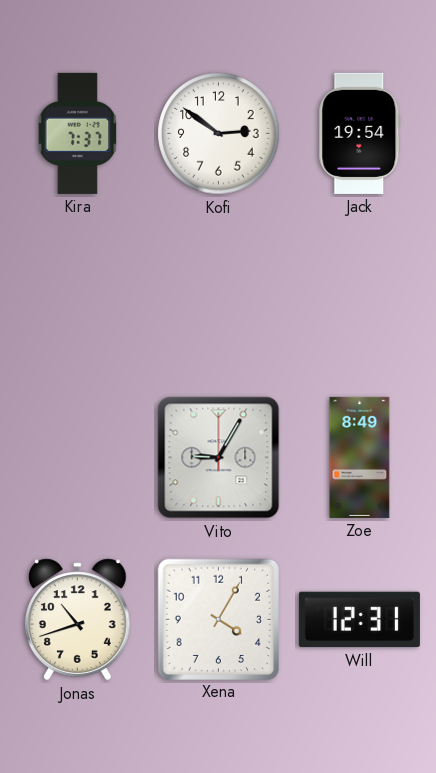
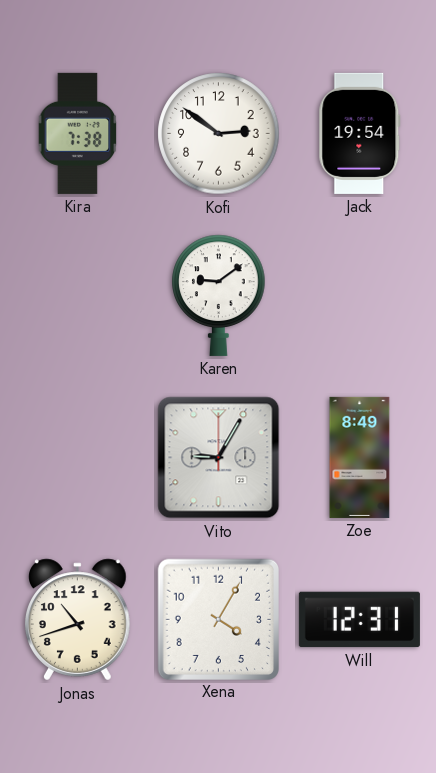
Kira: 7:37 -> 7:38
Karen: none -> 9:09
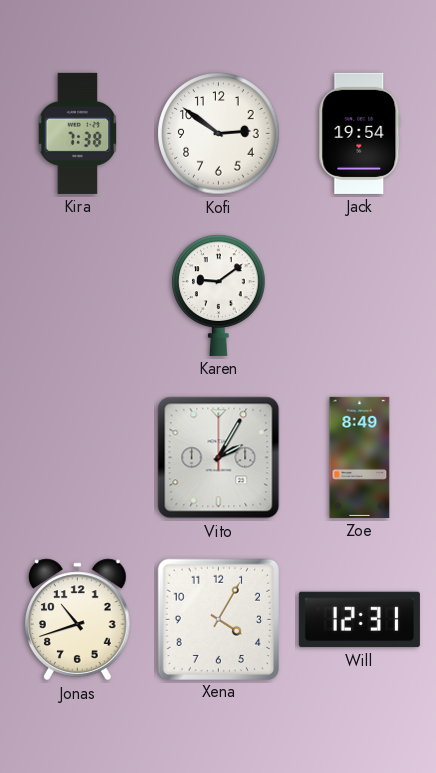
Vito: 9:05 -> 2:05
